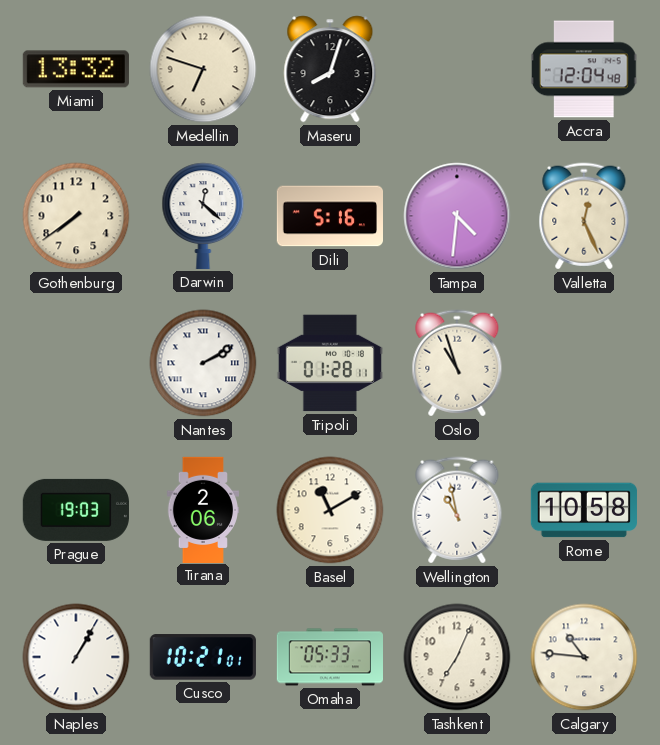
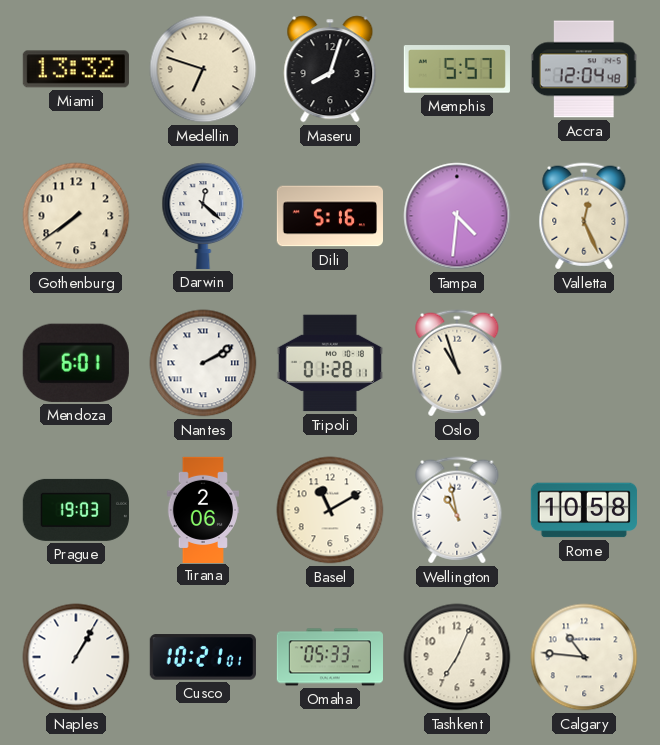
Memphis: none -> 5:57
Mendoza: none -> 6:01
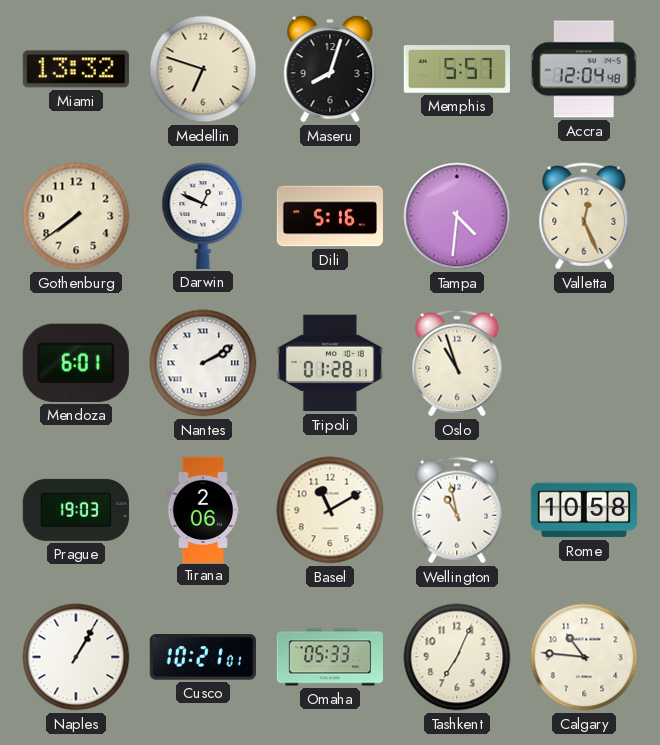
Darwin: 12:22 -> 12:49
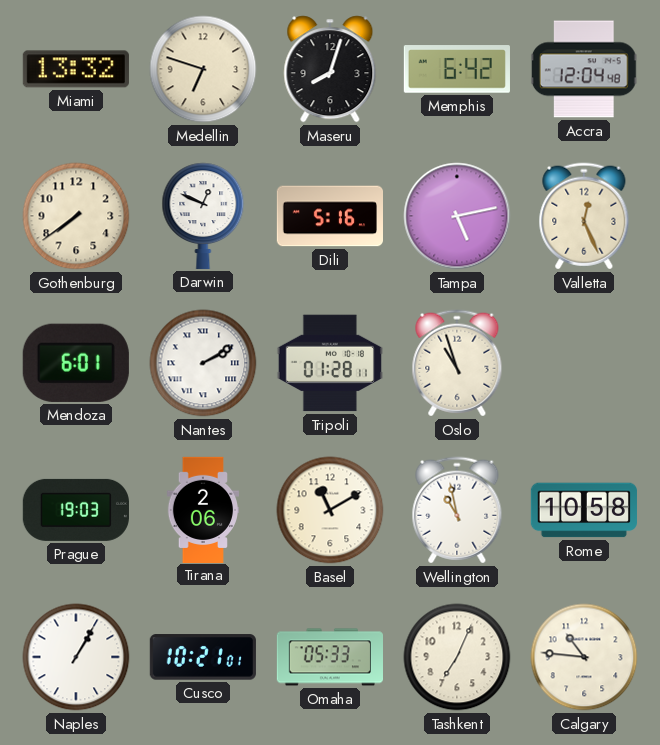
Memphis: 5:57 -> 6:42
Tampa: 4:31 -> 5:13
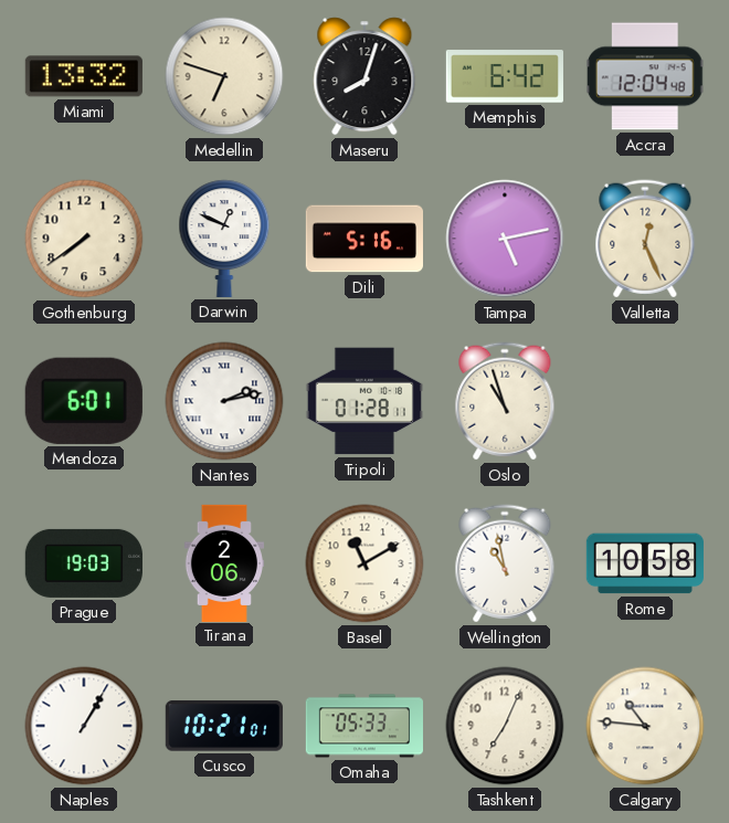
Nantes: 2:10 -> 2:13
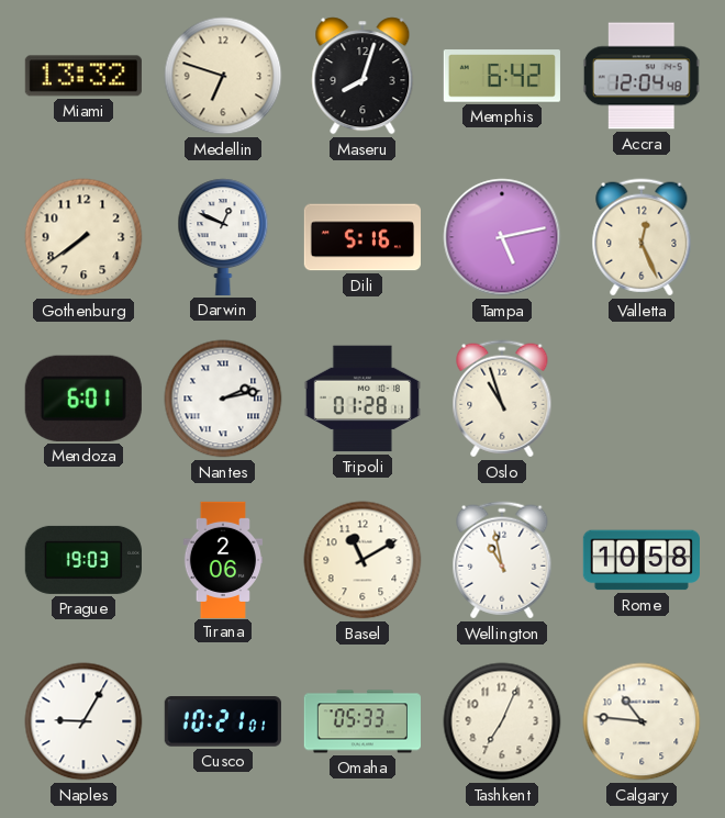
Naples: 1:05 -> 9:05
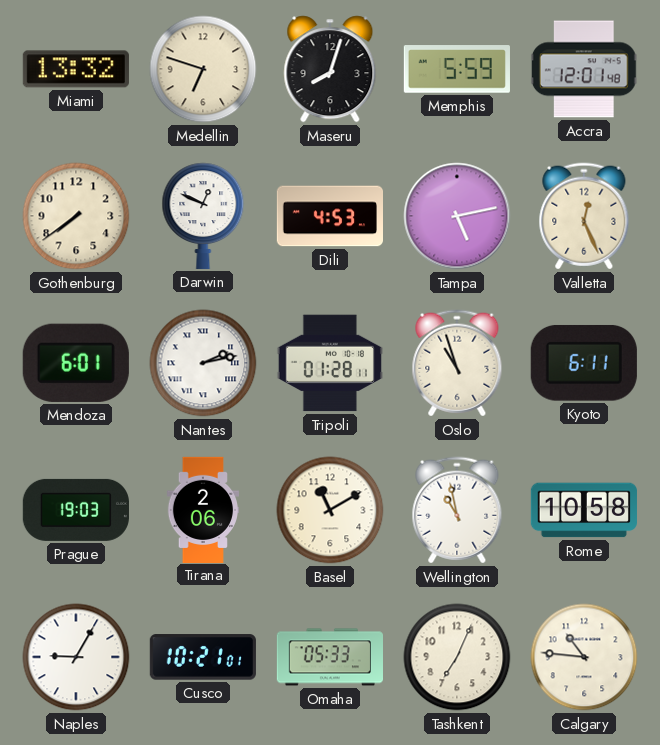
Memphis: 6:42 -> 5:59
Accra: 12:04 -> 12:01
Dili: 5:16 -> 4:53
Kyoto: none -> 6:11
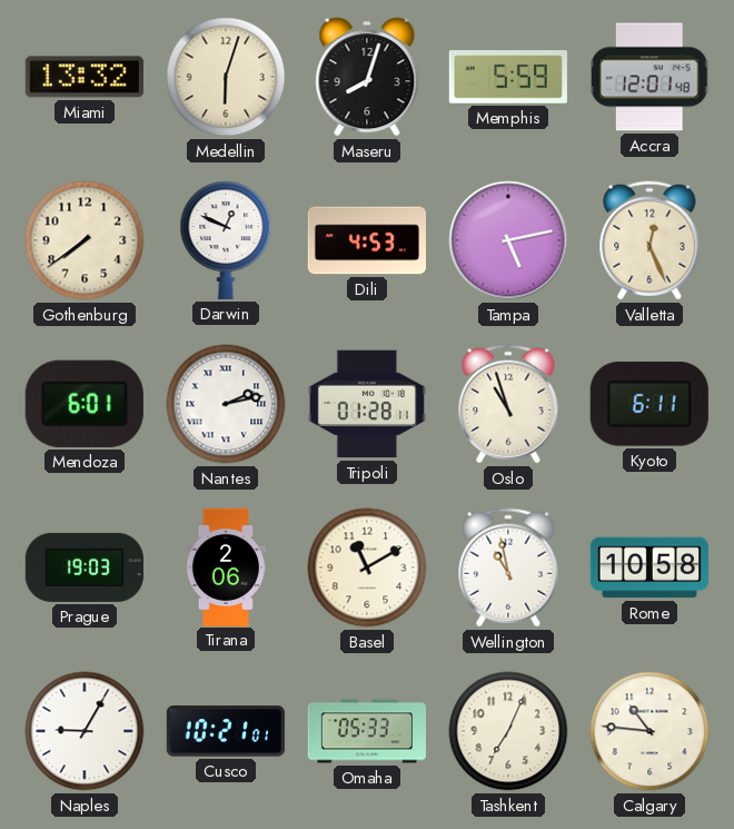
Medellin: 6:48 -> 6:03
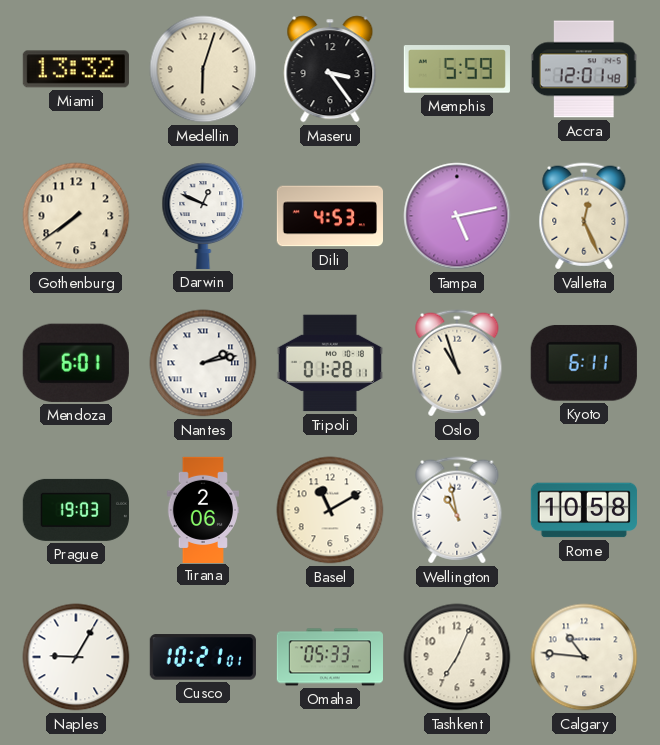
Maseru: 8:03 -> 3:24
